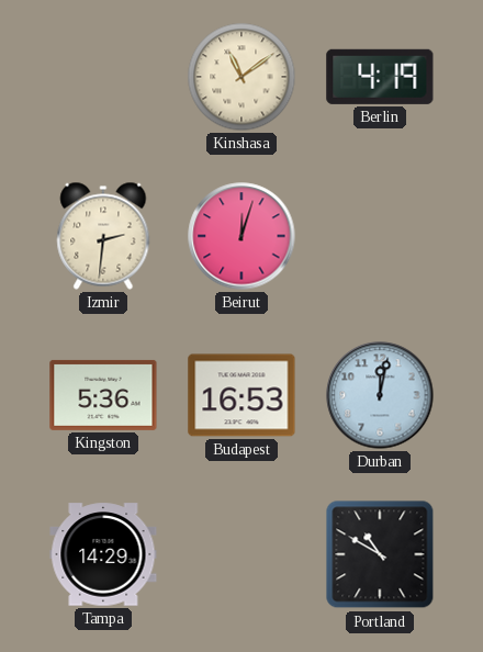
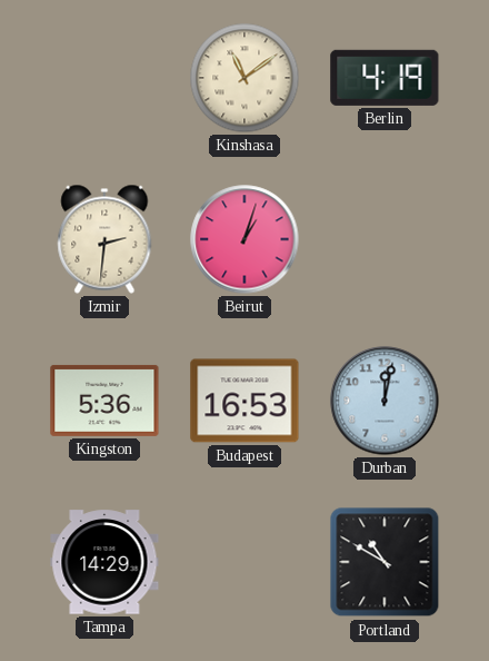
Beirut: 12:03 -> 1:03
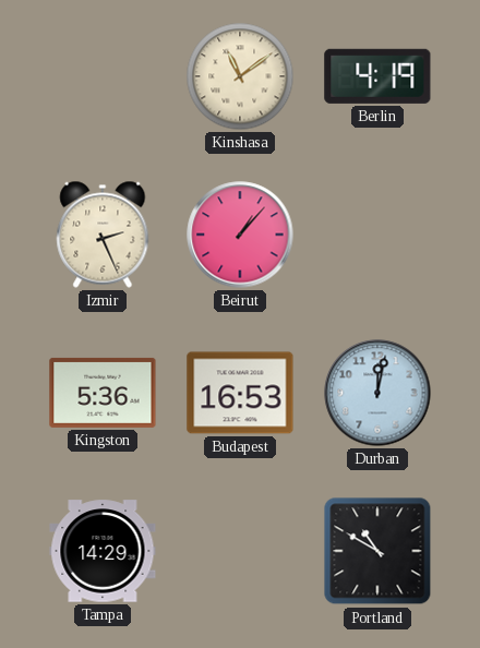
Izmir: 2:31 -> 2:26
Beirut: 1:03 -> 1:07
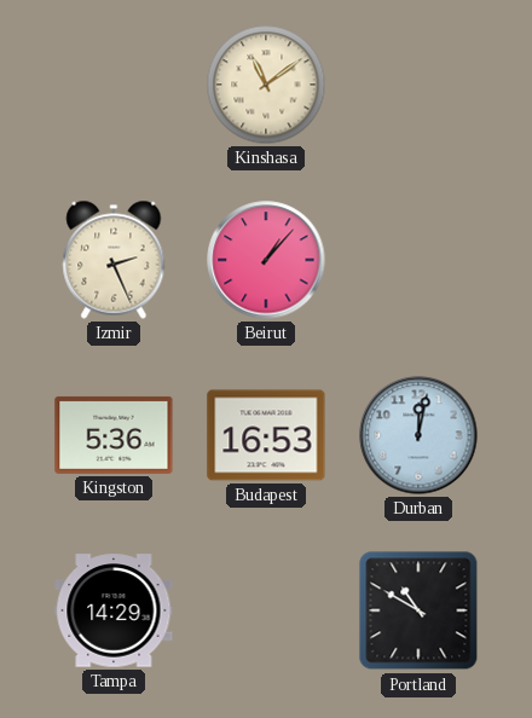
Berlin: 4:19 -> none
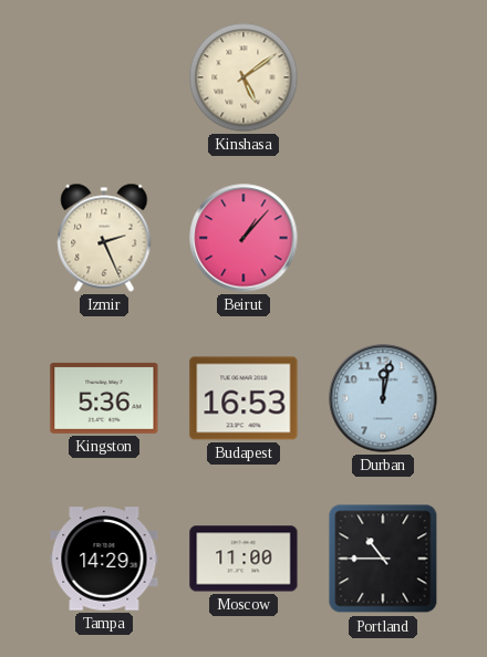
Kinshasa: 11:09 -> 5:09
Moscow: none -> 11:00
Portland: 10:50 -> 10:45
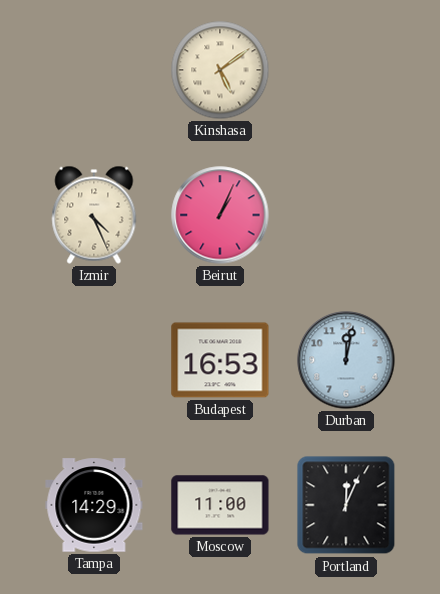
Izmir: 2:26 -> 4:26
Beirut: 1:07 -> 1:04
Kingston: 5:36 -> none
Portland: 10:45 -> 12:04
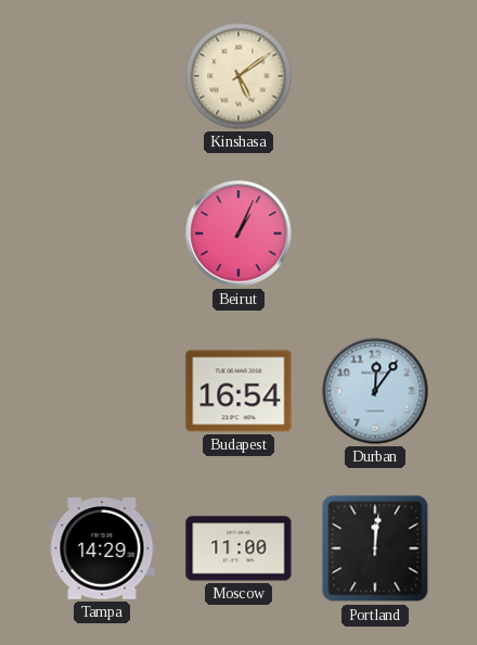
Izmir: 4:26 -> none
Budapest: 16:53 -> 16:54
Durban: 12:02 -> 12:06
Portland: 12:04 -> 12:01
